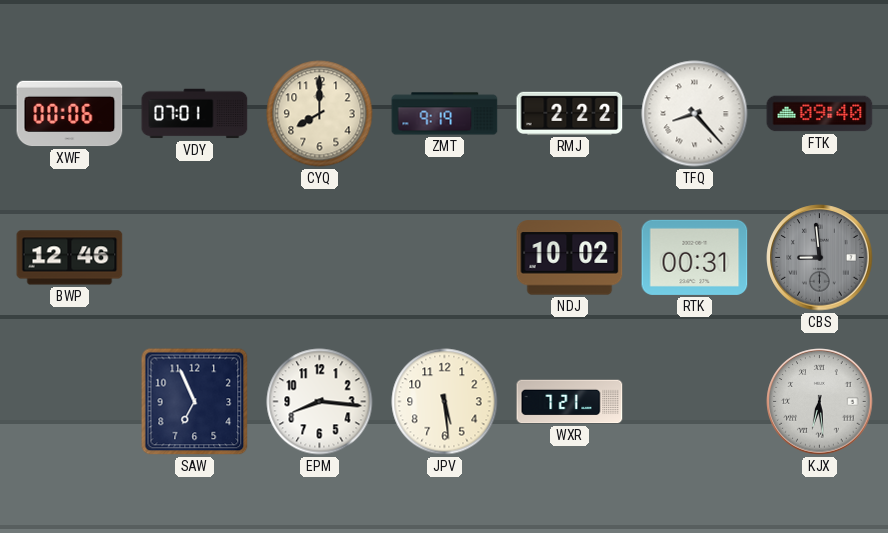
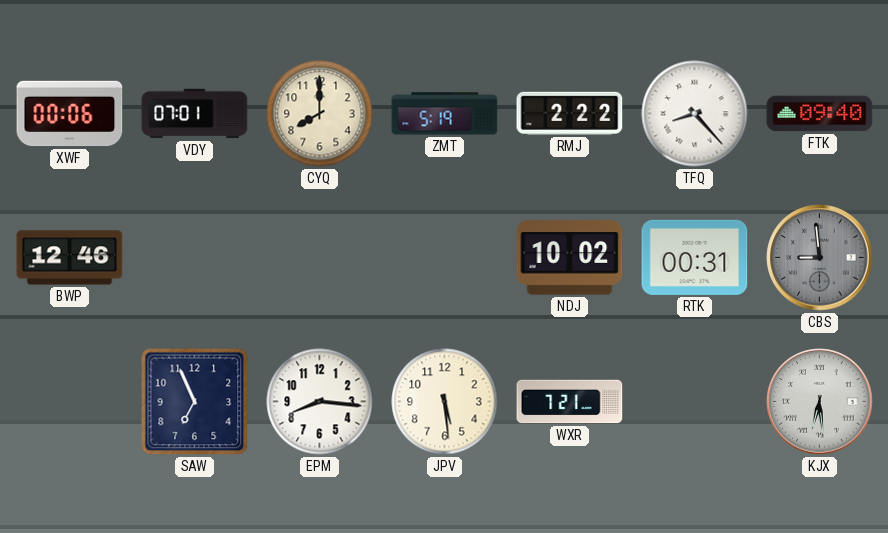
ZMT: 9:19 -> 5:19
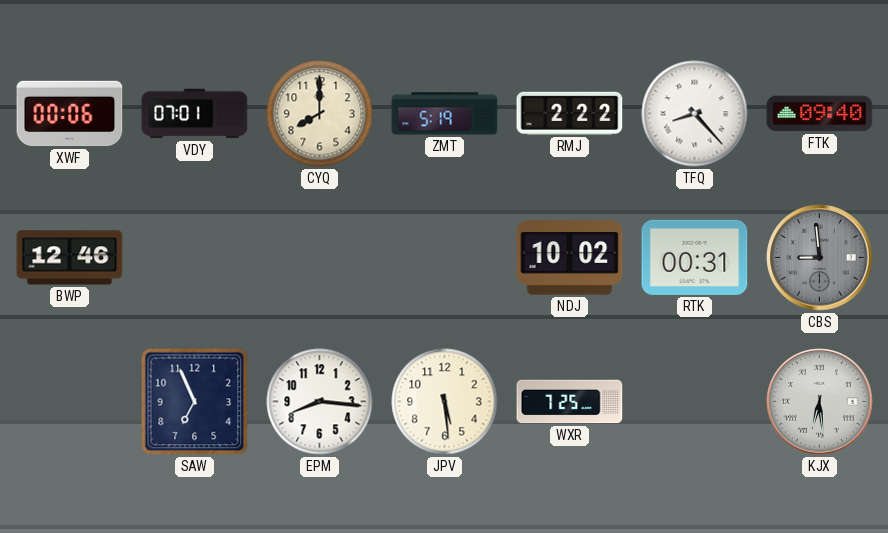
WXR: 7:21 -> 7:25
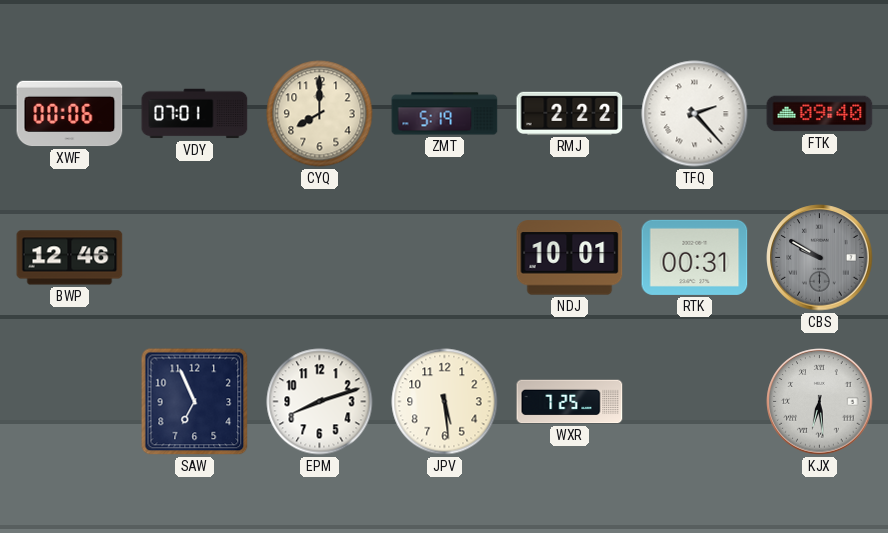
TFQ: 8:23 -> 2:23
NDJ: 10:02 -> 10:01
CBS: 8:59 -> 9:50
EPM: 8:16 -> 8:12
